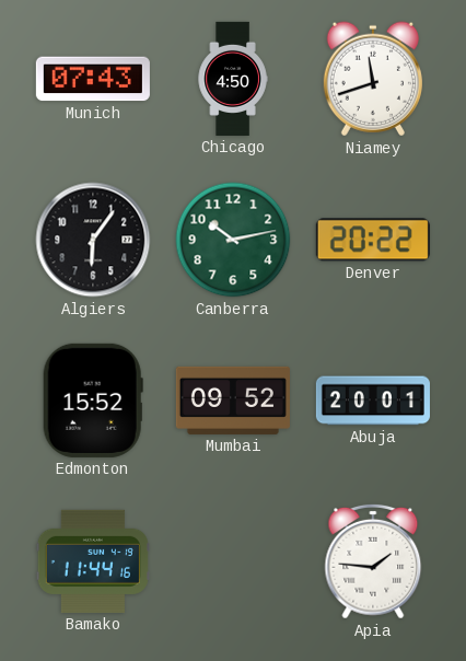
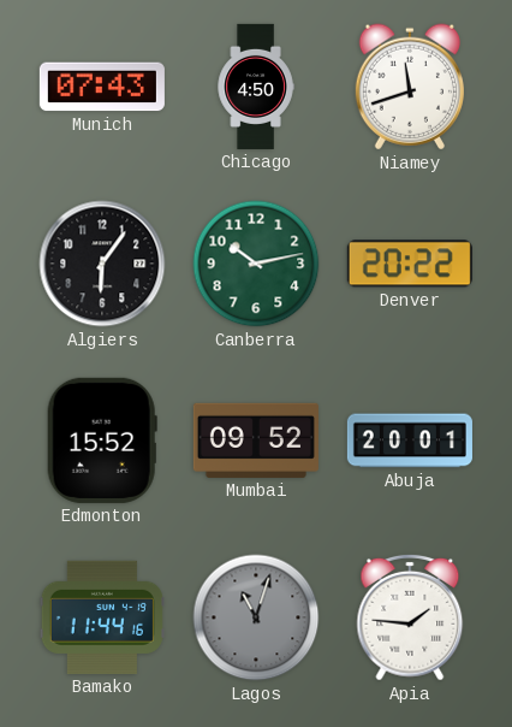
Lagos: none -> 11:03
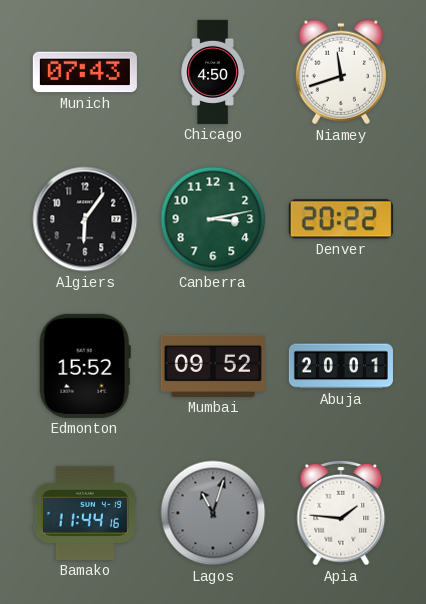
Canberra: 10:13 -> 3:13
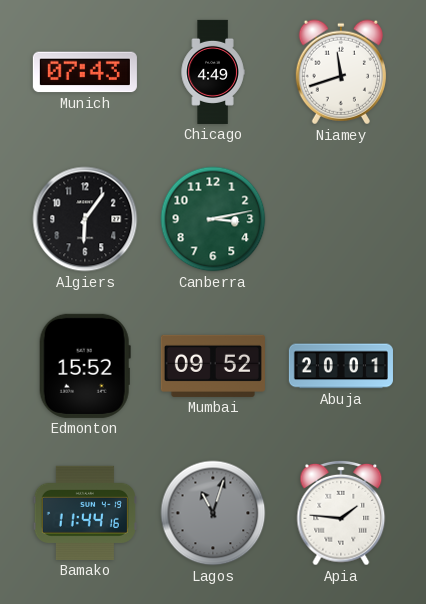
Chicago: 4:50 -> 4:49
Denver: 20:22 -> none
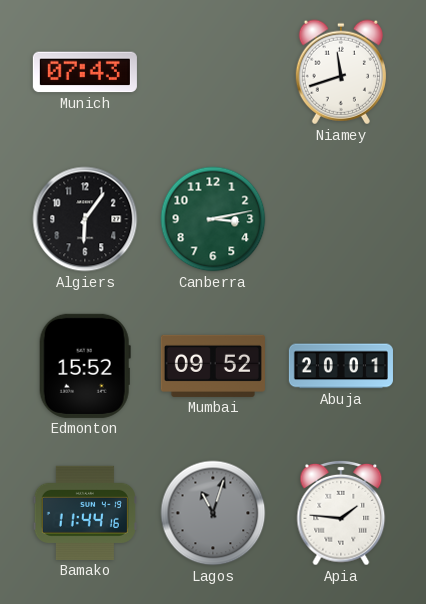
Chicago: 4:49 -> none
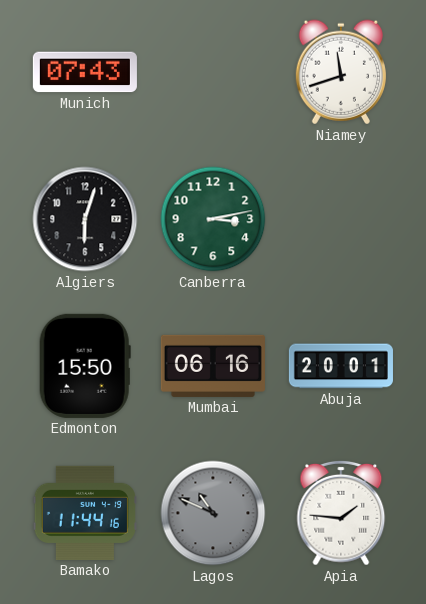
Algiers: 6:06 -> 6:03
Edmonton: 15:52 -> 15:50
Mumbai: 09:52 -> 06:16
Lagos: 11:03 -> 10:49
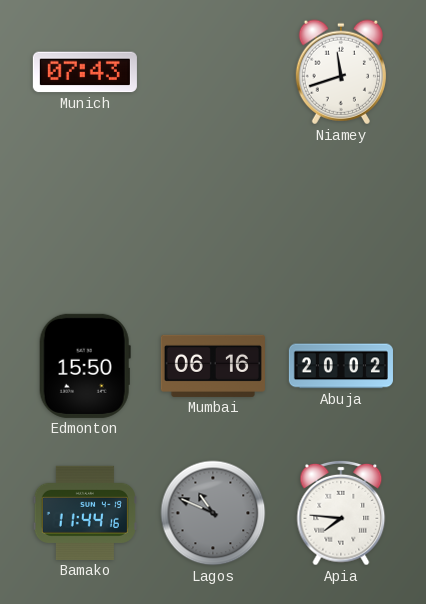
Algiers: 6:03 -> none
Canberra: 3:13 -> none
Abuja: 20:01 -> 20:02
Apia: 1:46 -> 7:46
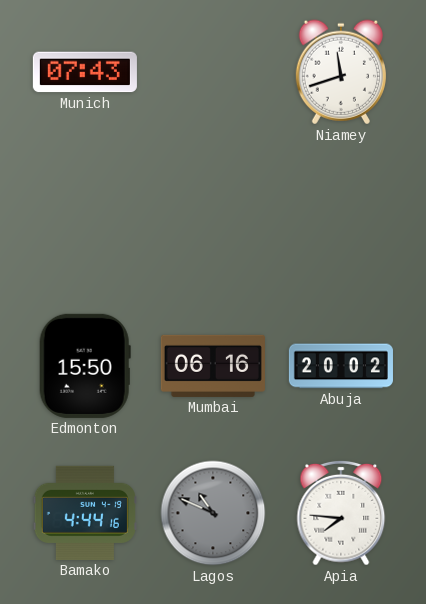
Bamako: 11:44 -> 4:44
